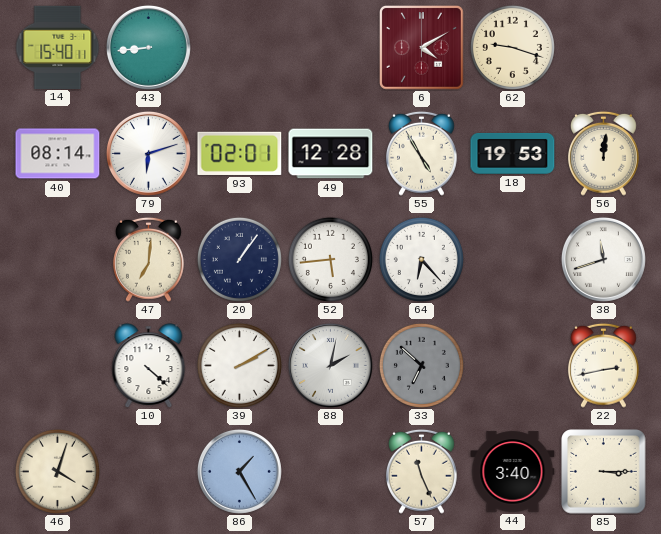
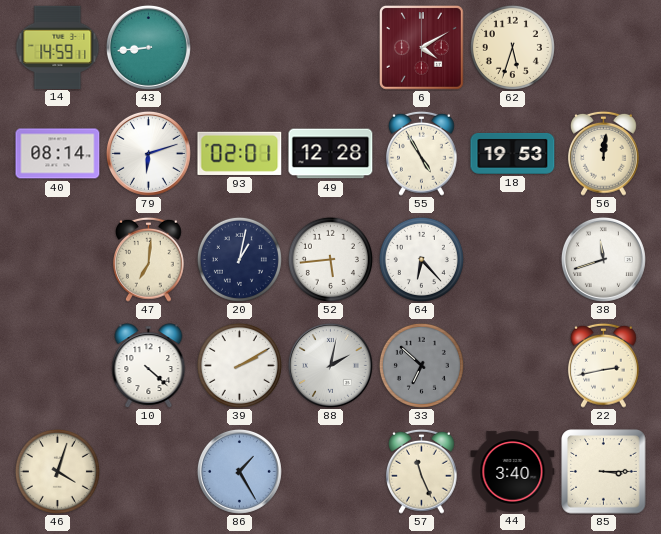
14: 15:40 -> 14:59
62: 9:18 -> 5:33
20: 1:06 -> 1:02
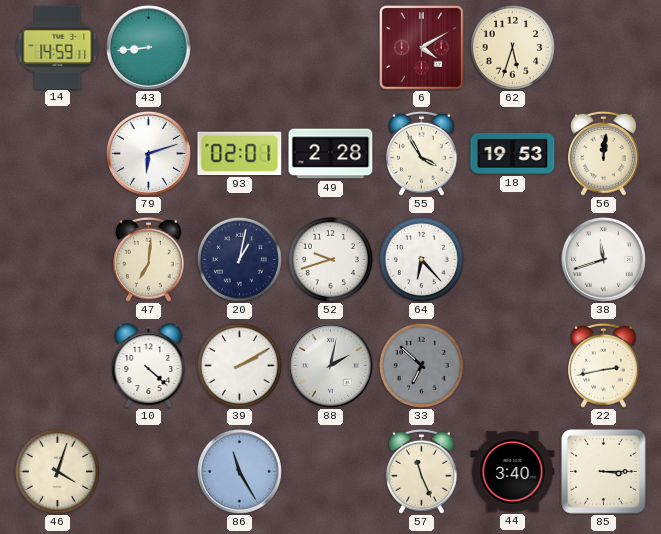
40: 08:14 -> none
49: 12:28 -> 2:28
55: 4:55 -> 3:55
52: 5:44 -> 9:42
86: 1:25 -> 11:25
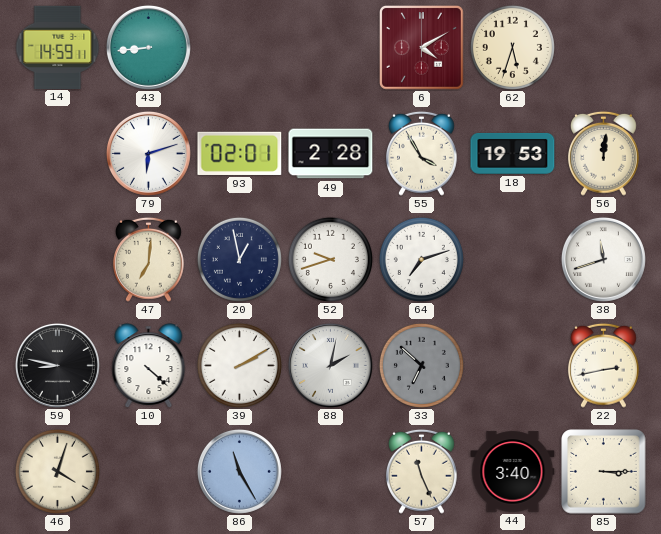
20: 1:02 -> 12:58
64: 6:23 -> 7:12
59: none -> 8:47
